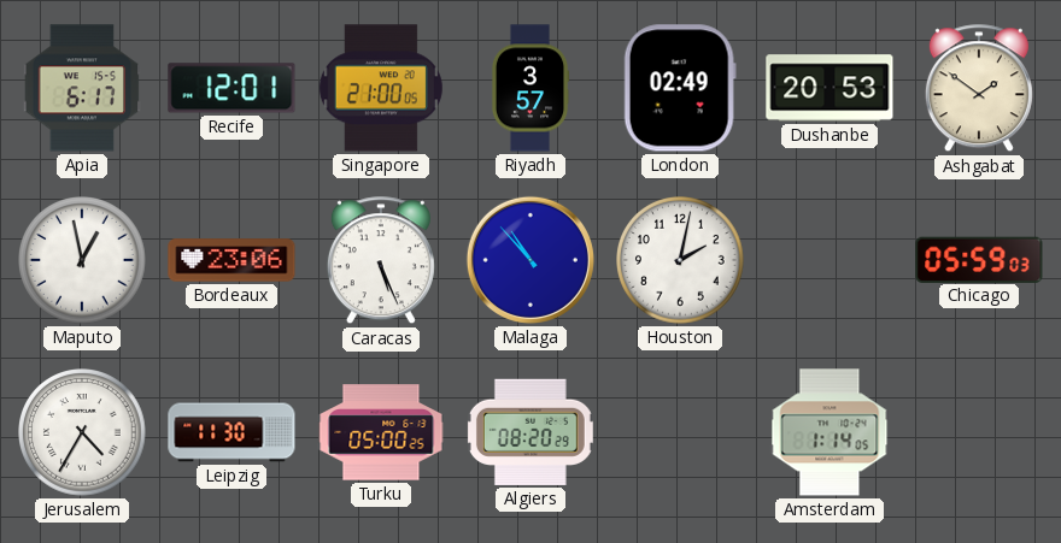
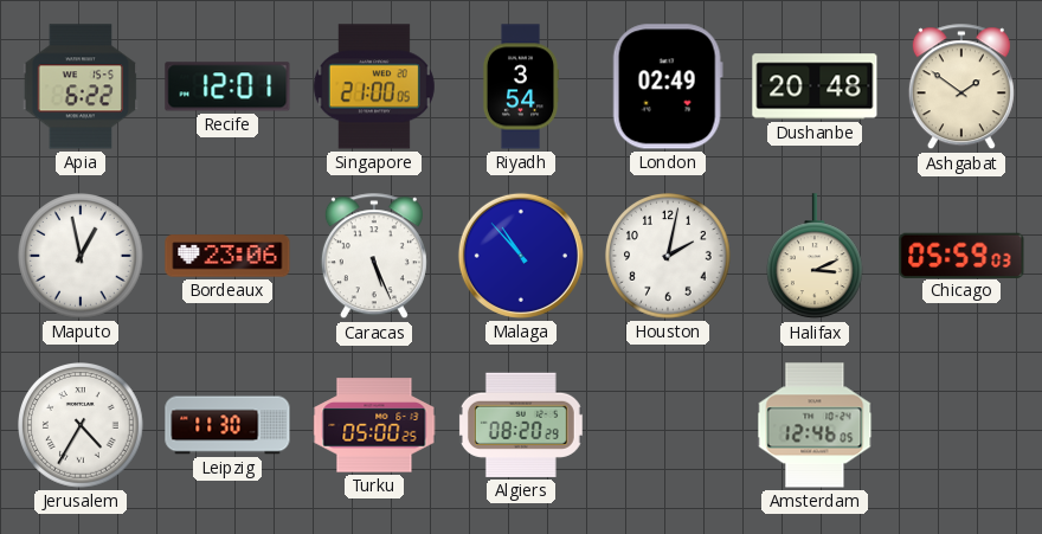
Apia: 6:17 -> 6:22
Riyadh: 3:57 -> 3:54
Dushanbe: 20:53 -> 20:48
Halifax: none -> 3:11
Amsterdam: 1:14 -> 12:46
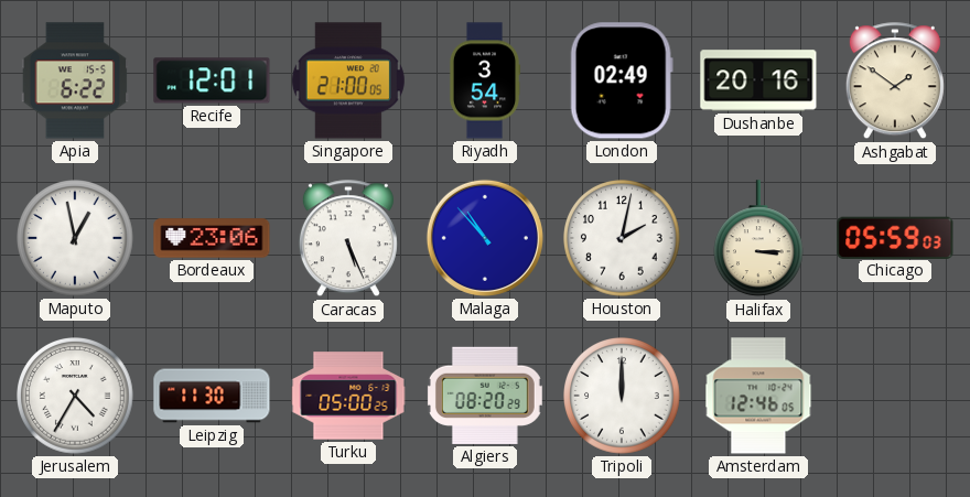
Dushanbe: 20:48 -> 20:16
Halifax: 3:11 -> 3:15
Tripoli: none -> 12:00
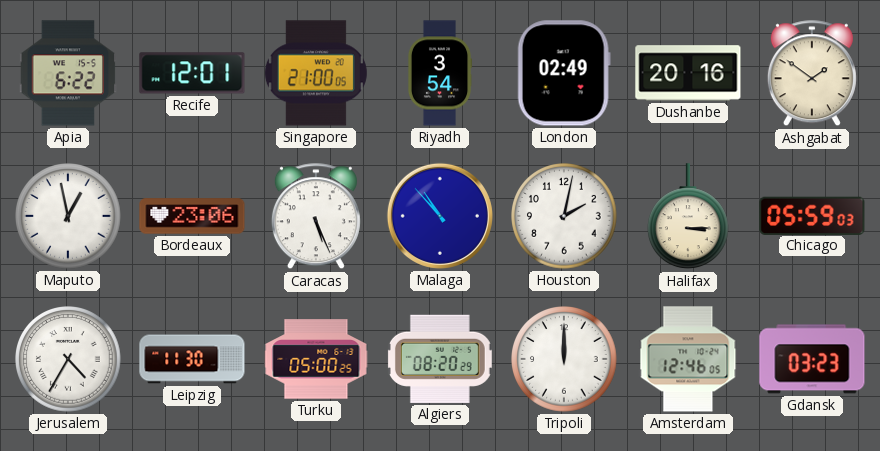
Gdansk: none -> 03:23
